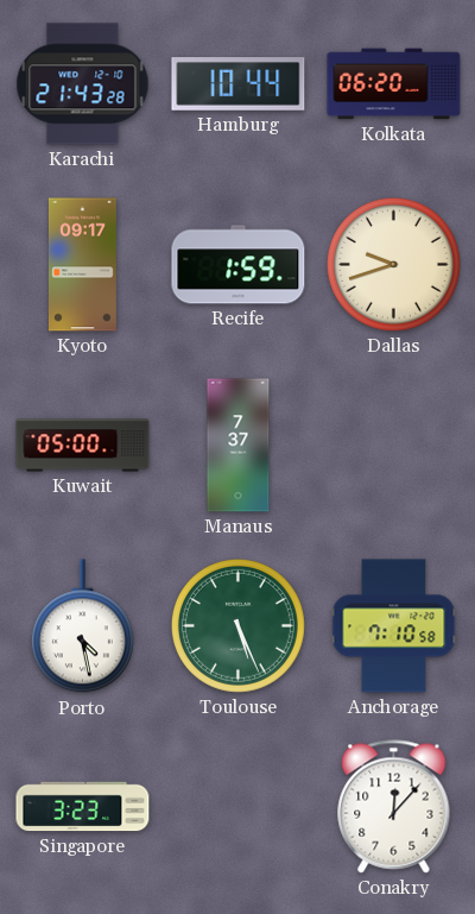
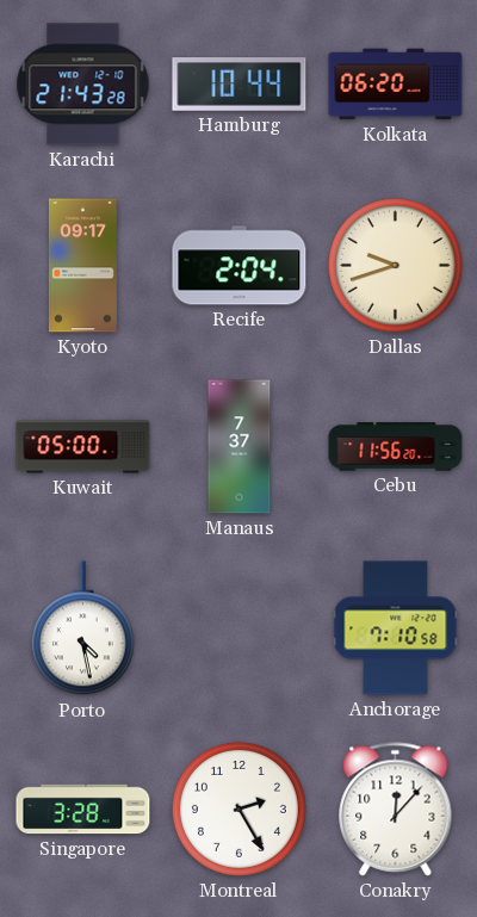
Recife: 1:59 -> 2:04
Cebu: none -> 11:56
Toulouse: 5:26 -> none
Singapore: 3:23 -> 3:28
Montreal: none -> 2:25
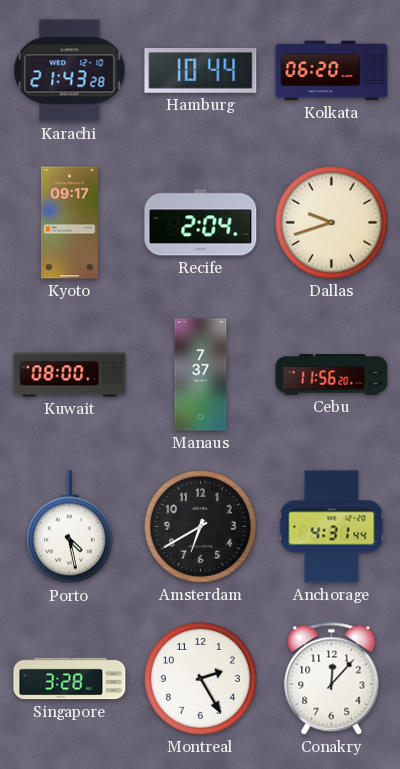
Kuwait: 05:00 -> 08:00
Amsterdam: none -> 6:40
Anchorage: 7:10 -> 4:31
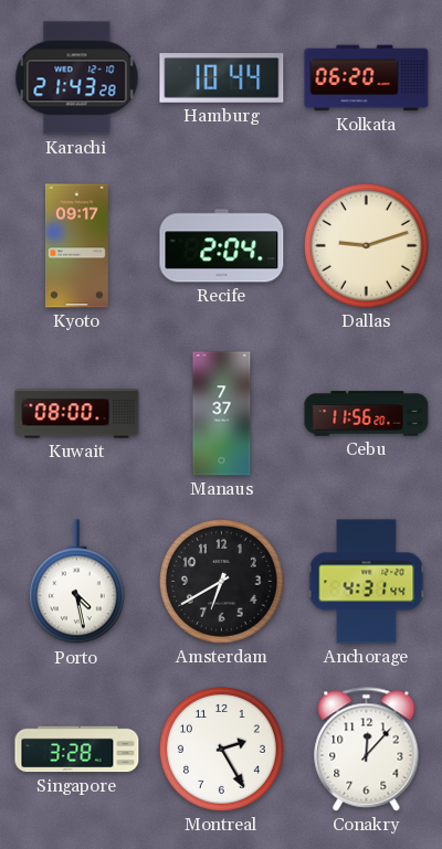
Dallas: 9:42 -> 9:12
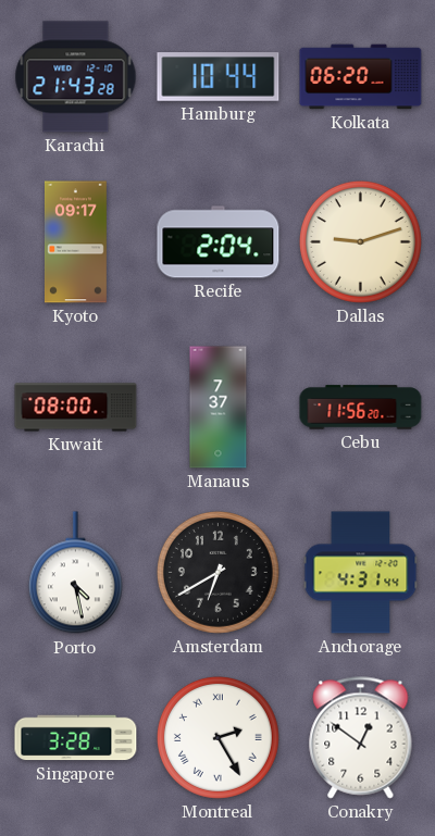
Montreal numerals: Arabic -> Roman
Conakry: 12:07 -> 12:51
